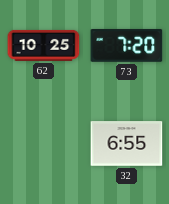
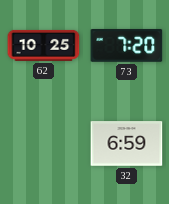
32: 6:55 -> 6:59
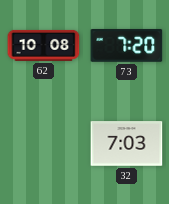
62: 10:25 -> 10:08
32: 6:59 -> 7:03
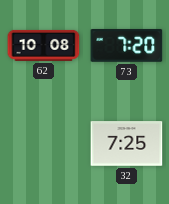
32: 7:03 -> 7:25
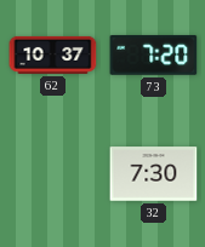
62: 10:08 -> 10:37
32: 7:25 -> 7:30
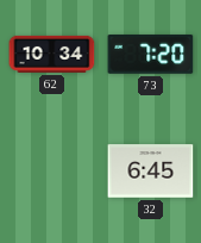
62: 10:37 -> 10:34
32: 7:30 -> 6:45
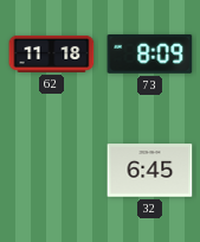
62: 10:34 -> 11:18
73: 7:20 -> 8:09
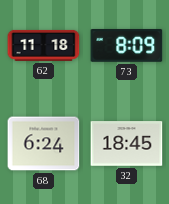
68: none -> 6:24
32: 6:45 -> 18:45
